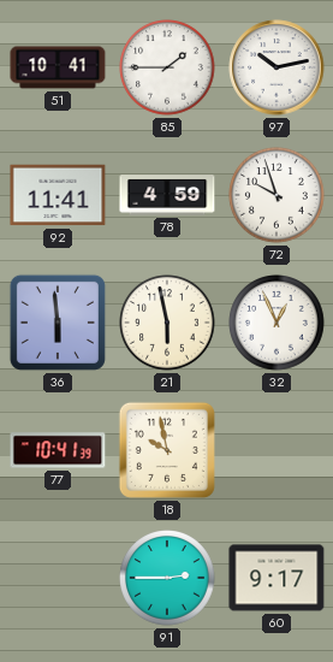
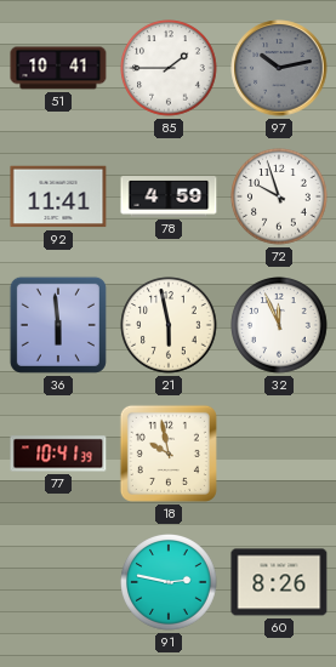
97 dial: white -> grey
32: 12:56 -> 11:56
91: 2:45 -> 2:47
60: 9:17 -> 8:26
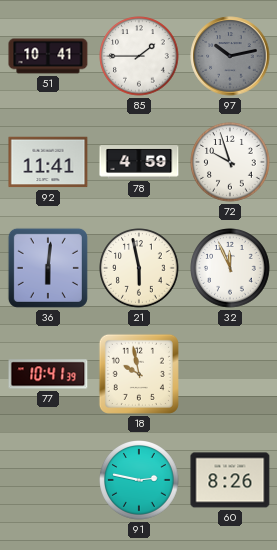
36: 5:59 -> 6:01
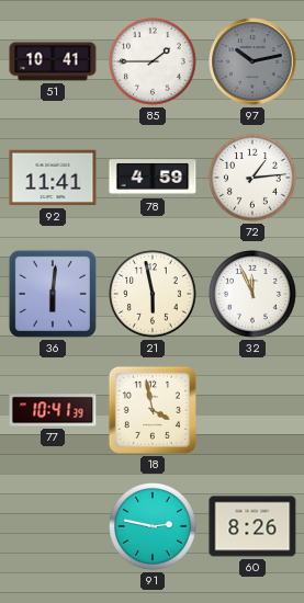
72: 9:57 -> 1:14
18: 9:58 -> 3:58
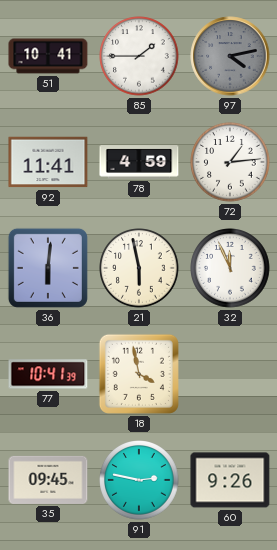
97: 10:13 -> 4:13
35: none -> 09:45
60: 8:26 -> 9:26
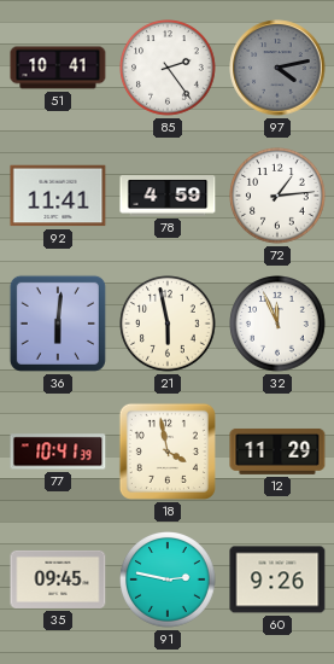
85: 1:45 -> 2:24
12: none -> 11:29
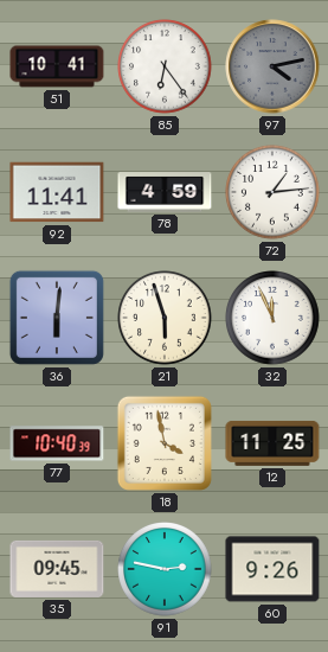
85: 2:24 -> 6:24
21: 5:58 -> 5:57
77: 10:41 -> 10:40
12: 11:29 -> 11:25
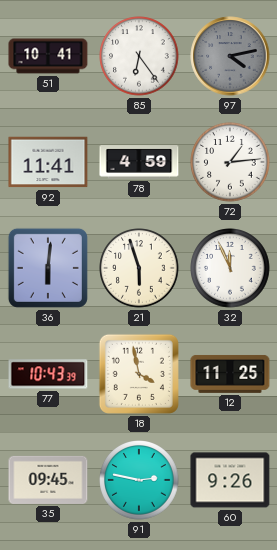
77: 10:40 -> 10:43
